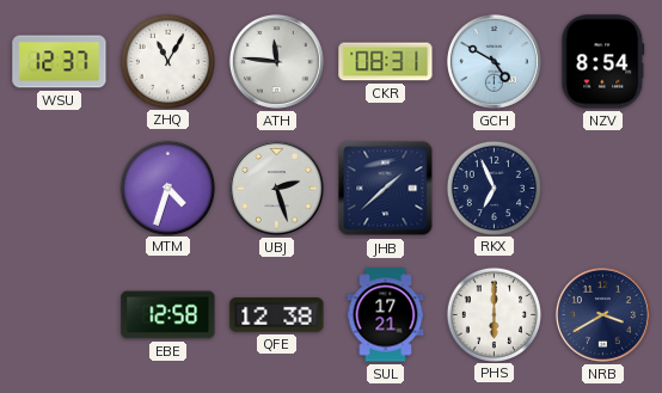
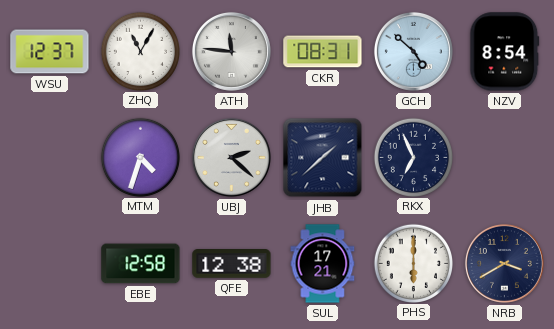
GCH: 4:50 -> 4:52
UBJ: 2:27 -> 2:22
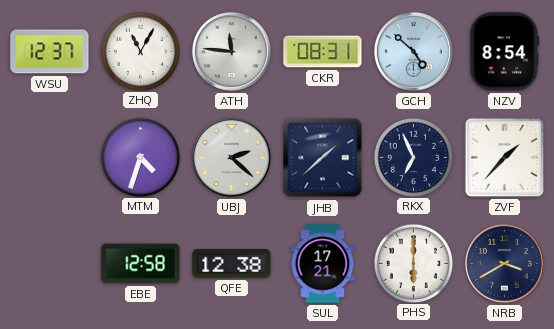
ZVF: none -> 1:37
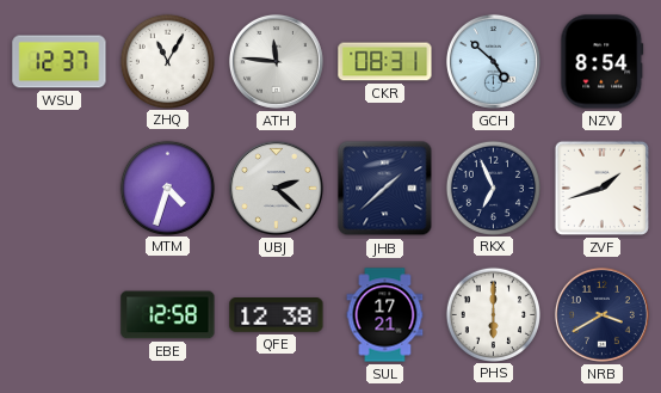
ZVF: 1:37 -> 1:42
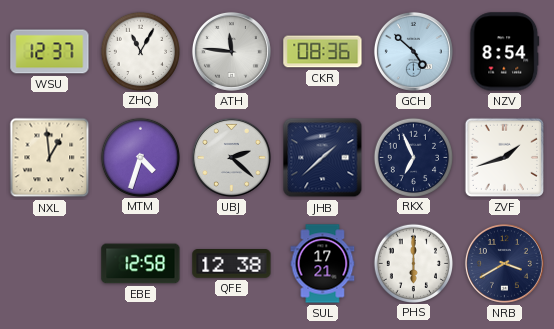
CKR: 08:31 -> 08:36
NXL: none -> 12:59
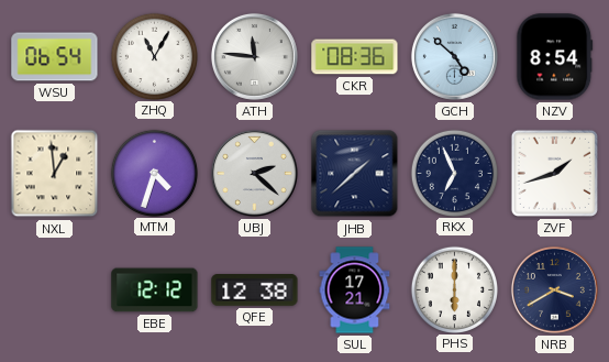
WSU: 12:37 -> 06:54
EBE: 12:58 -> 12:12
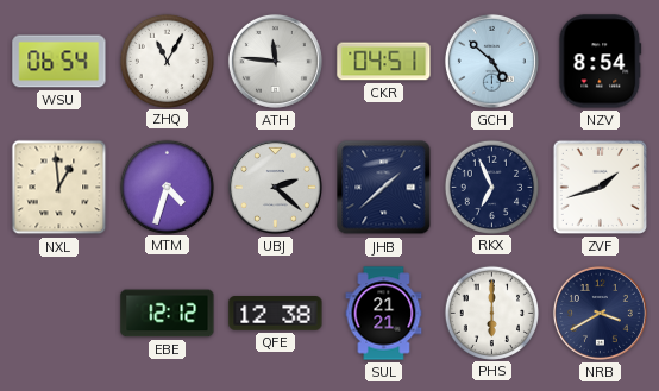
CKR: 08:36 -> 04:51
SUL: 17:21 -> 21:21
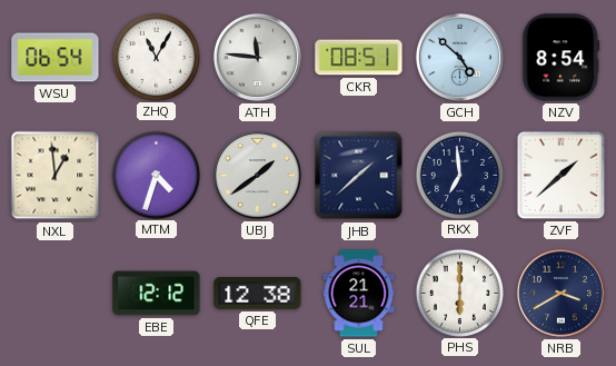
CKR: 04:51 -> 08:51
UBJ: 2:22 -> 1:39
RKX: 6:56 -> 6:59
ZVF: 1:42 -> 1:38
